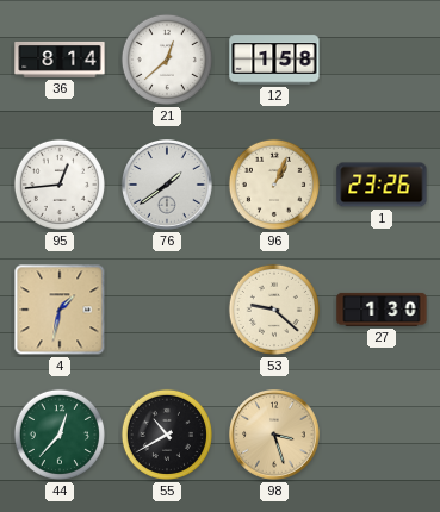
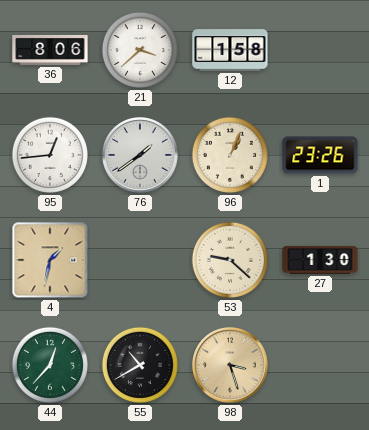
36: 8:14 -> 8:06
21: 12:38 -> 3:38
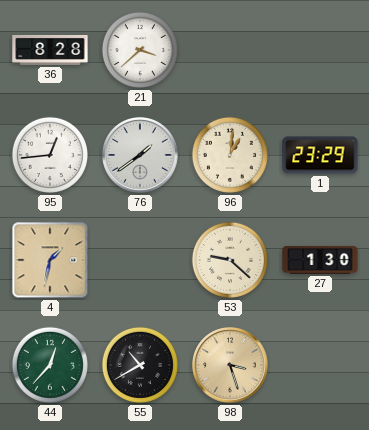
36: 8:06 -> 8:28
12: 1:58 -> none
96: 1:04 -> 1:01
1: 23:26 -> 23:29
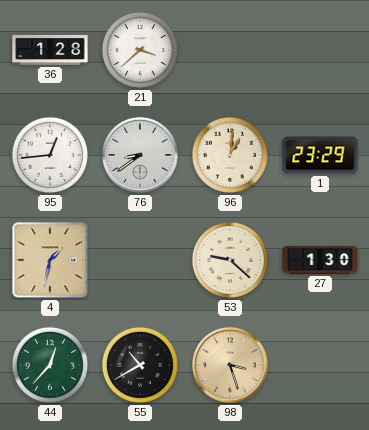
36: 8:28 -> 1:28
76: 1:39 -> 8:39
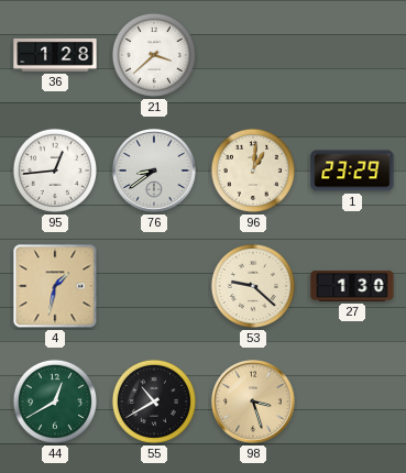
44: 12:37 -> 12:40
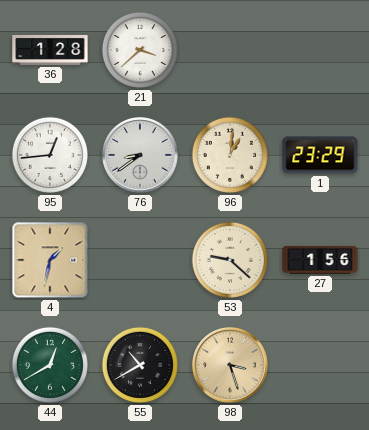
27: 1:30 -> 1:56
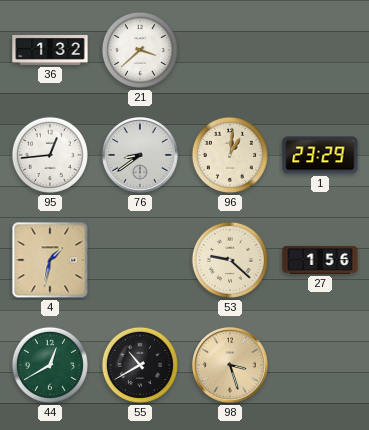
36: 1:28 -> 1:32
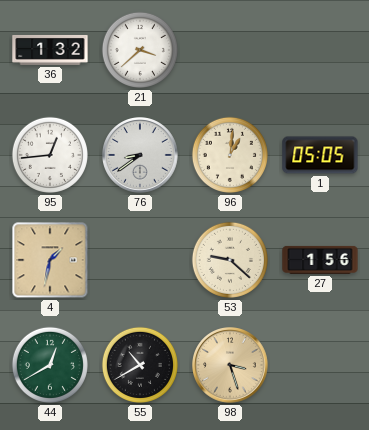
1: 23:29 -> 05:05
